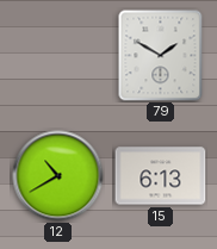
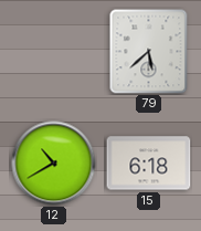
79: 1:50 -> 5:38
15: 6:13 -> 6:18
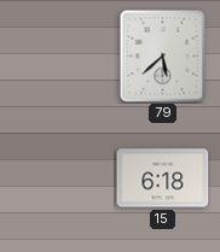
12: 10:40 -> none
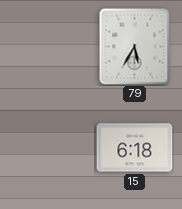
79: 5:38 -> 5:35
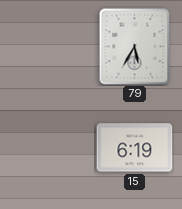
15: 6:18 -> 6:19
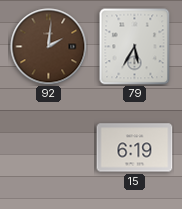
92: none -> 2:01
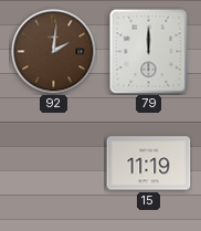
79: 5:35 -> 12:00
15: 6:19 -> 11:19
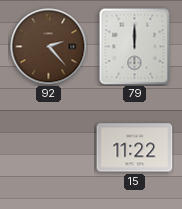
92: 2:01 -> 2:23
15: 11:19 -> 11:22
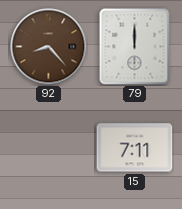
92: 2:23 -> 8:23
15: 11:22 -> 7:11
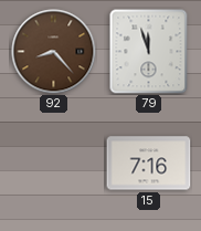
79: 12:00 -> 11:57
15: 7:11 -> 7:16
